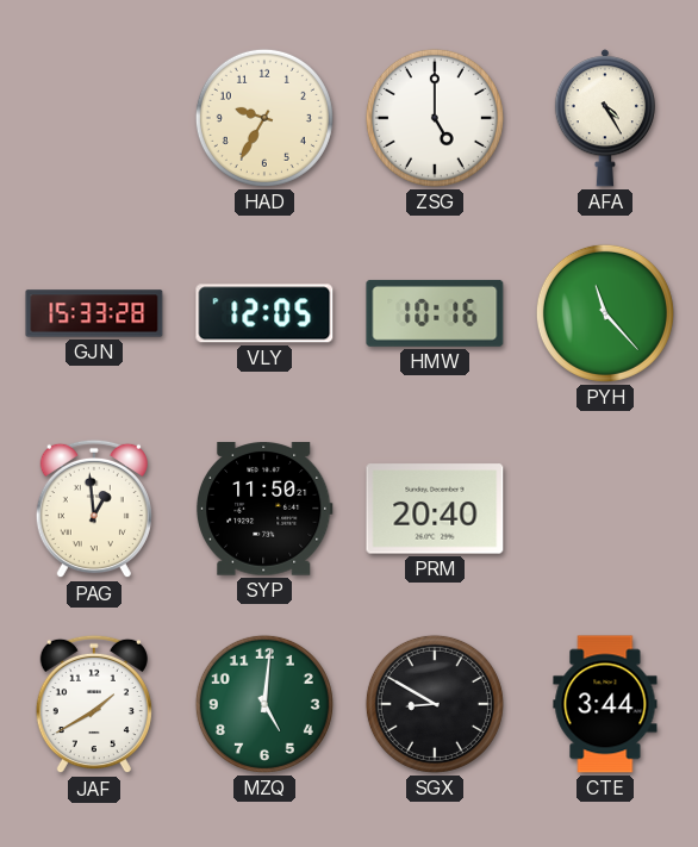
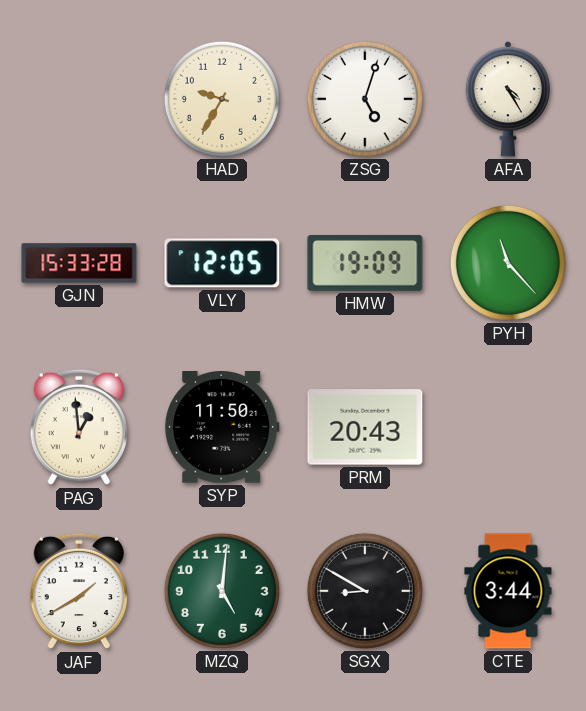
ZSG: 5:00 -> 5:03
HMW: 10:16 -> 19:09
PRM: 20:40 -> 20:43
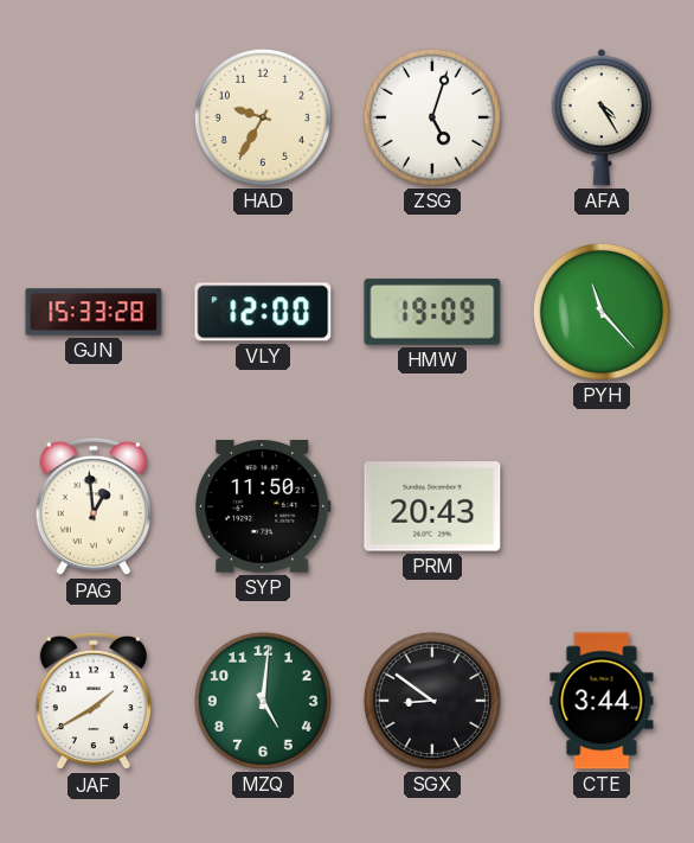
VLY: 12:05 -> 12:00
SGX: 8:50 -> 8:51
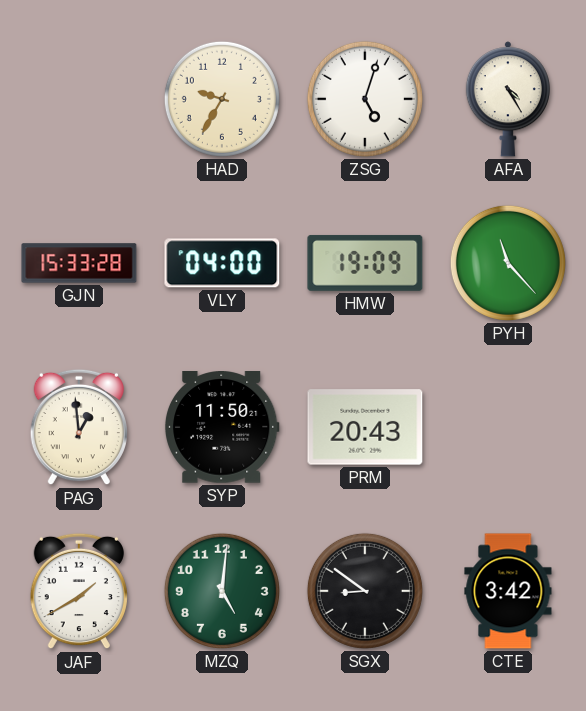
VLY: 12:00 -> 04:00
CTE: 3:44 -> 3:42
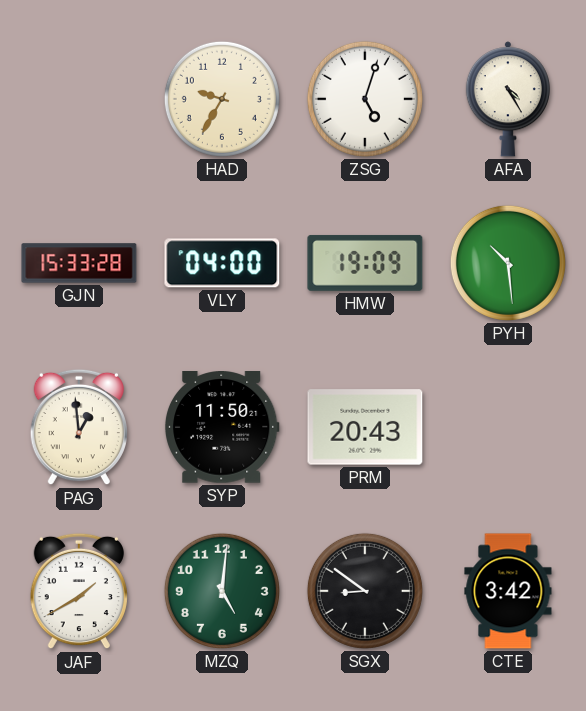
PYH: 11:23 -> 10:29
